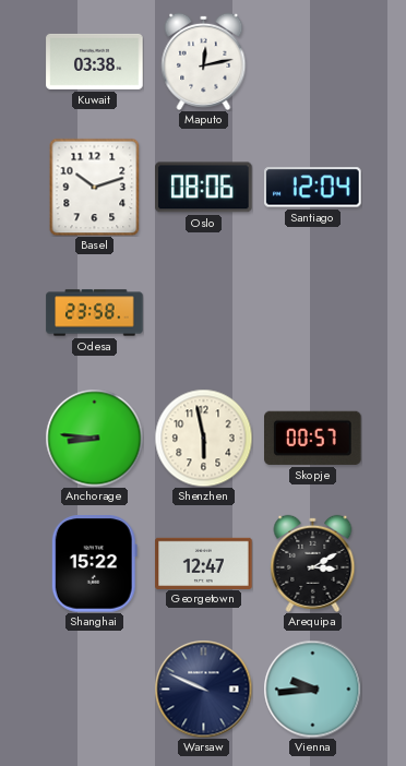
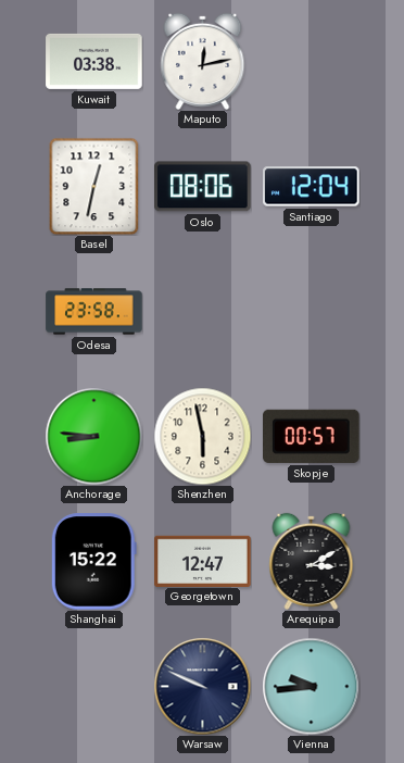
Basel: 10:12 -> 12:32
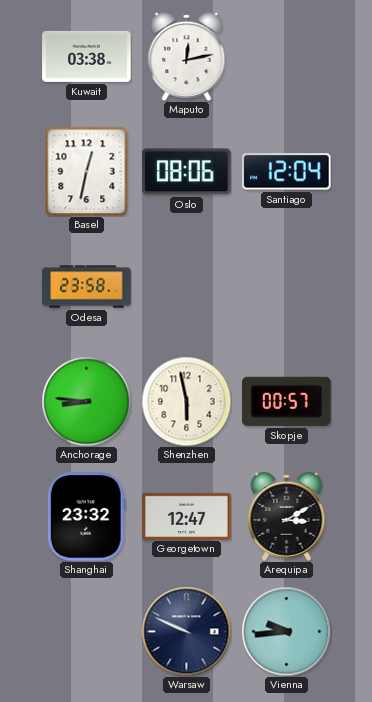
Shanghai: 15:22 -> 23:32
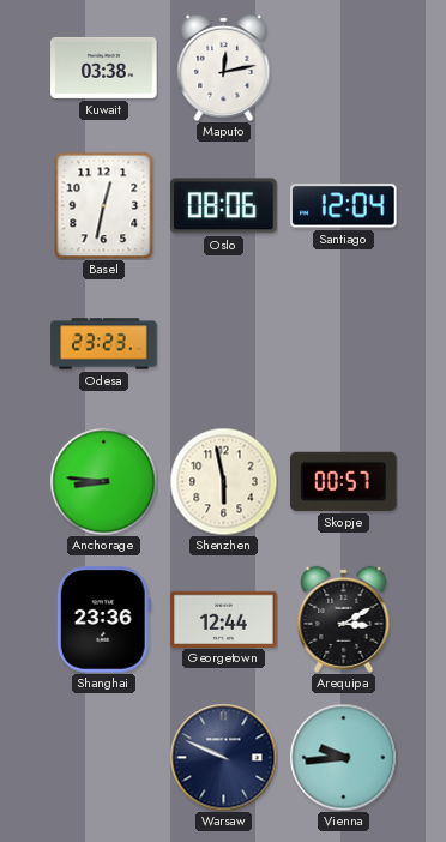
Odesa: 23:58 -> 23:23
Shanghai: 23:32 -> 23:36
Georgetown: 12:47 -> 12:44
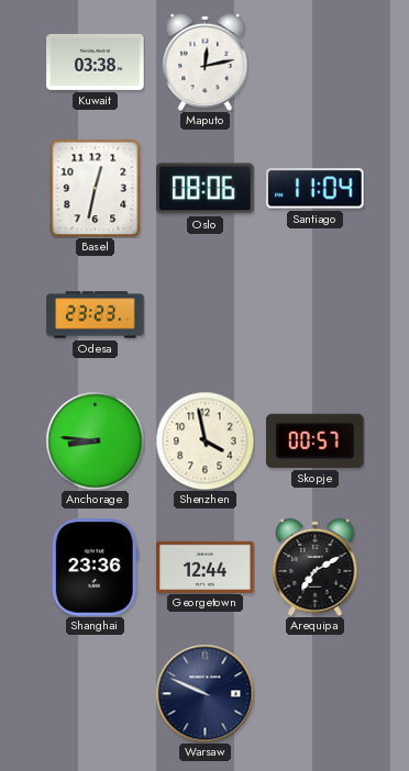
Santiago: 12:04 -> 11:04
Shenzhen: 5:58 -> 3:58
Arequipa: 3:10 -> 7:10
Vienna: 9:44 -> none
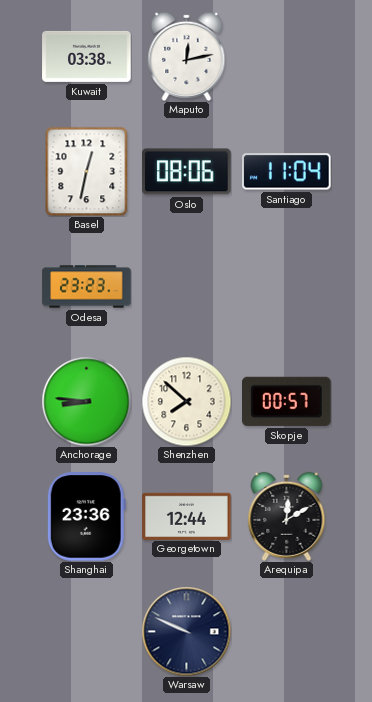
Shenzhen: 3:58 -> 7:52
Arequipa: 7:10 -> 12:10
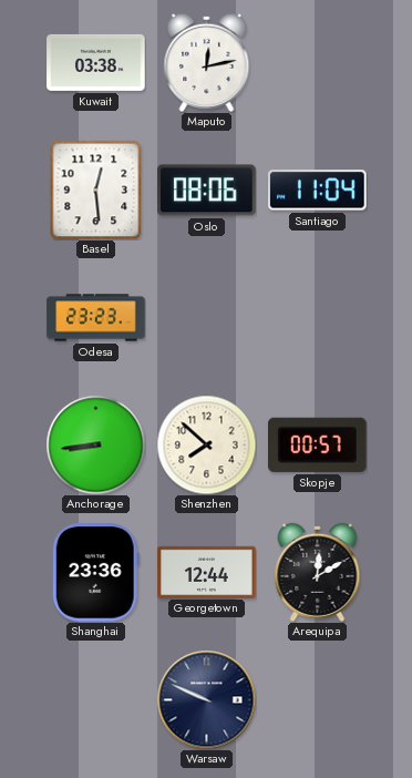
Basel: 12:32 -> 12:29
Anchorage: 8:46 -> 8:44
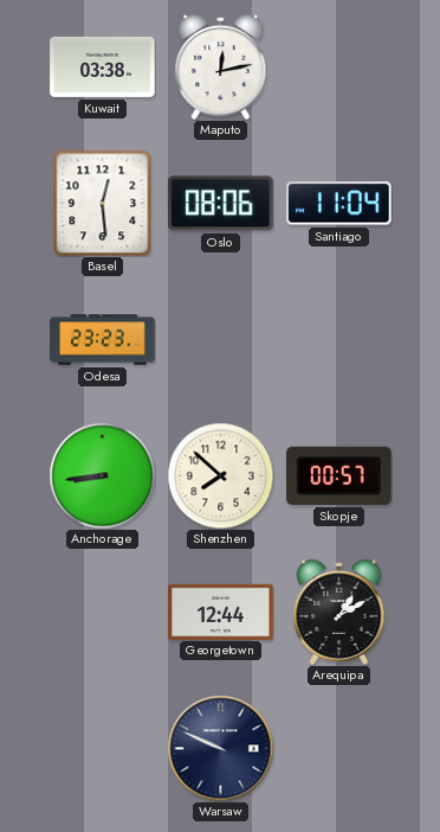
Shanghai: 23:36 -> none
Arequipa: 12:10 -> 1:10
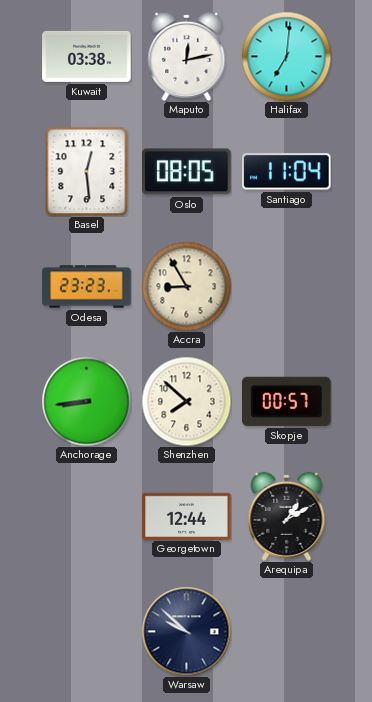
Halifax: none -> 7:01
Oslo: 08:06 -> 08:05
Accra: none -> 8:55
Warsaw: 9:49 -> 9:52
